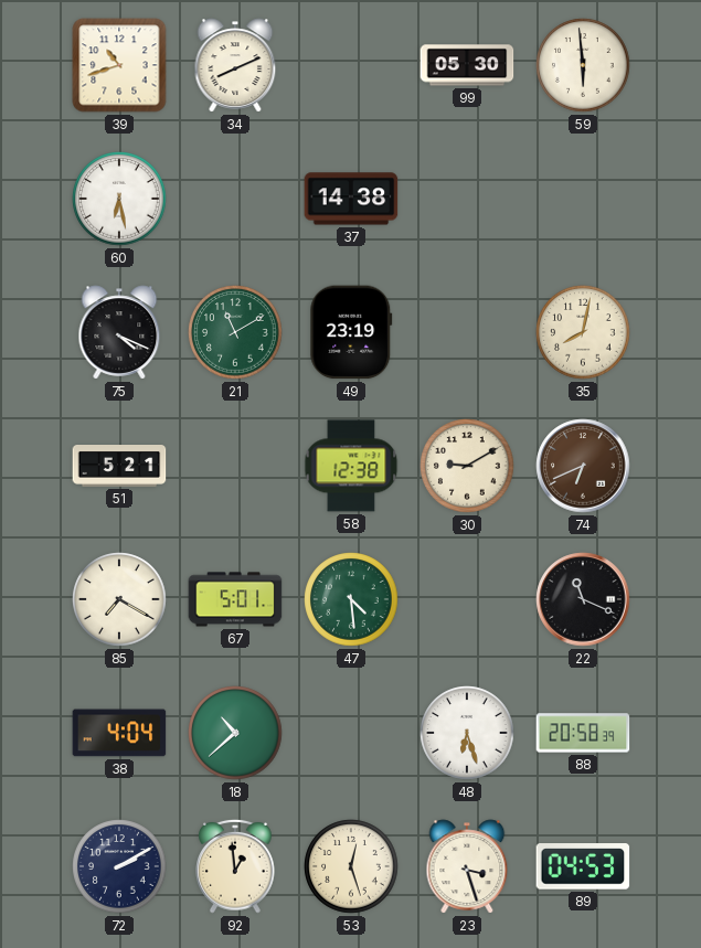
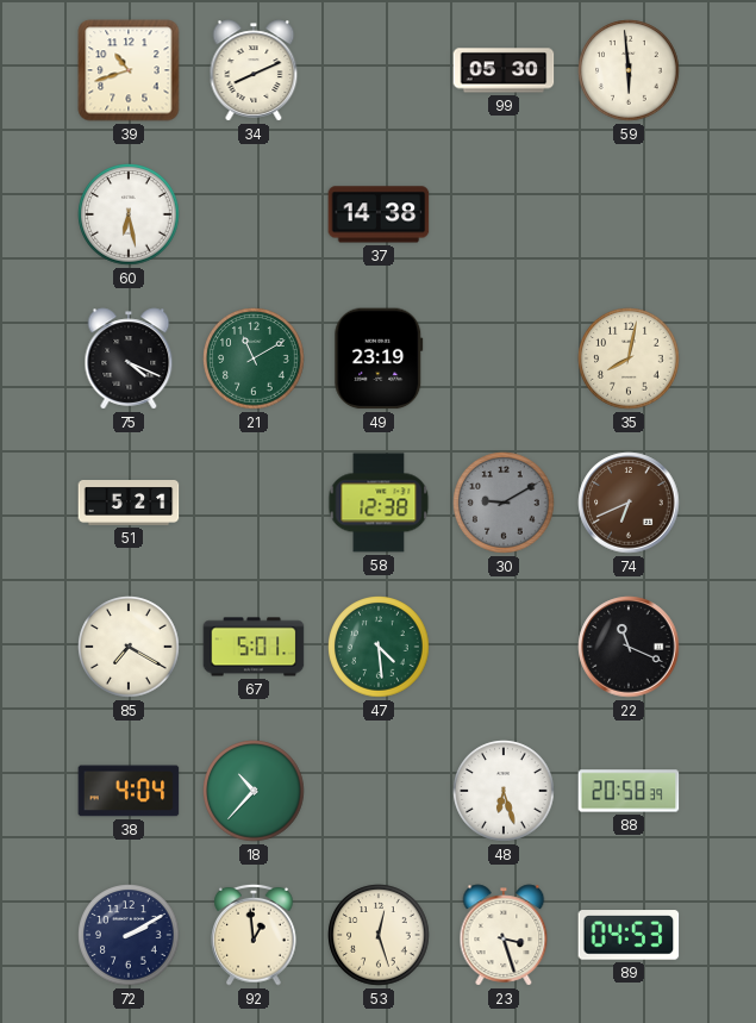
30 dial: cream -> grey
18: 10:38 -> 10:37
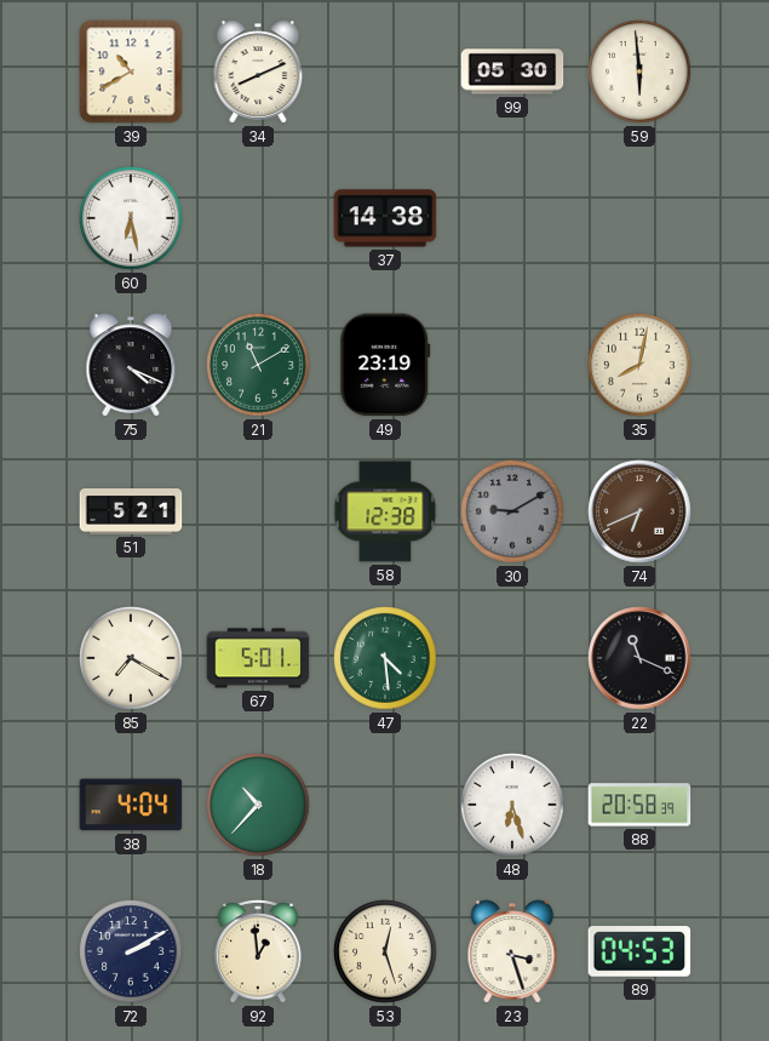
39: 10:42 -> 10:40
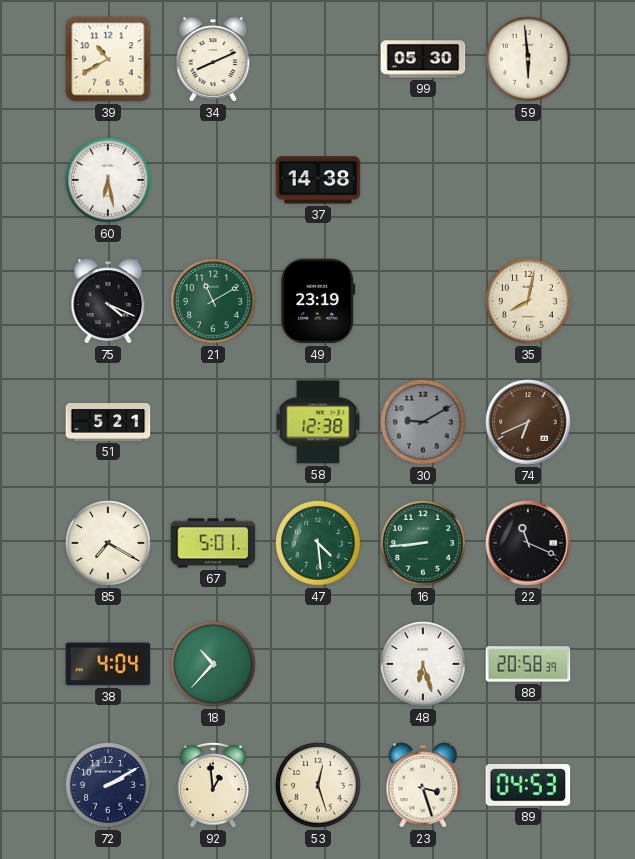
16: none -> 8:44
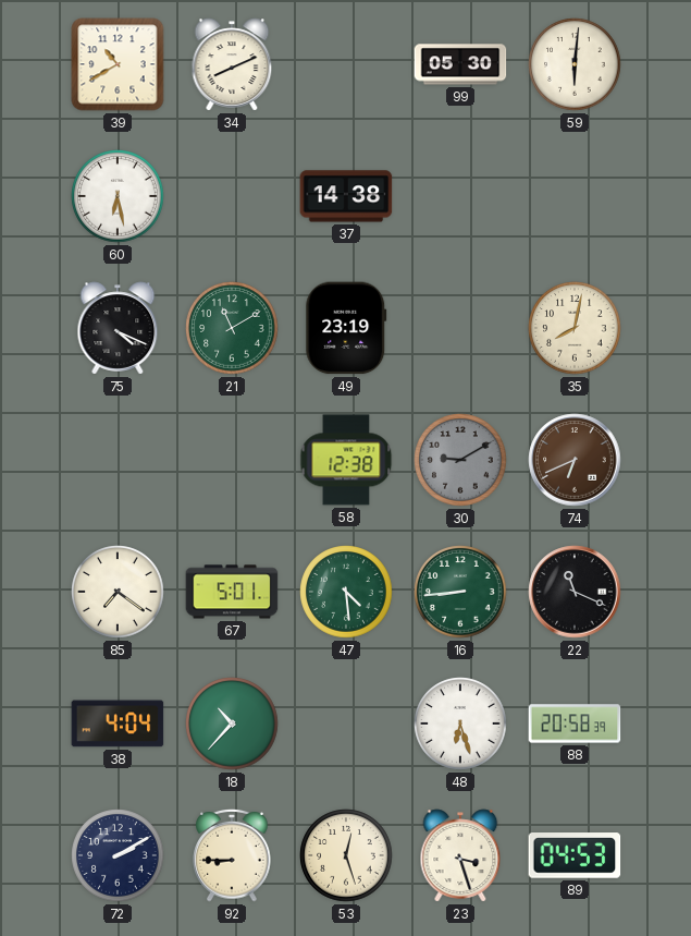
59: 5:59 -> 6:01
51: 5:21 -> none
85: 7:20 -> 7:21
92: 12:59 -> 8:45
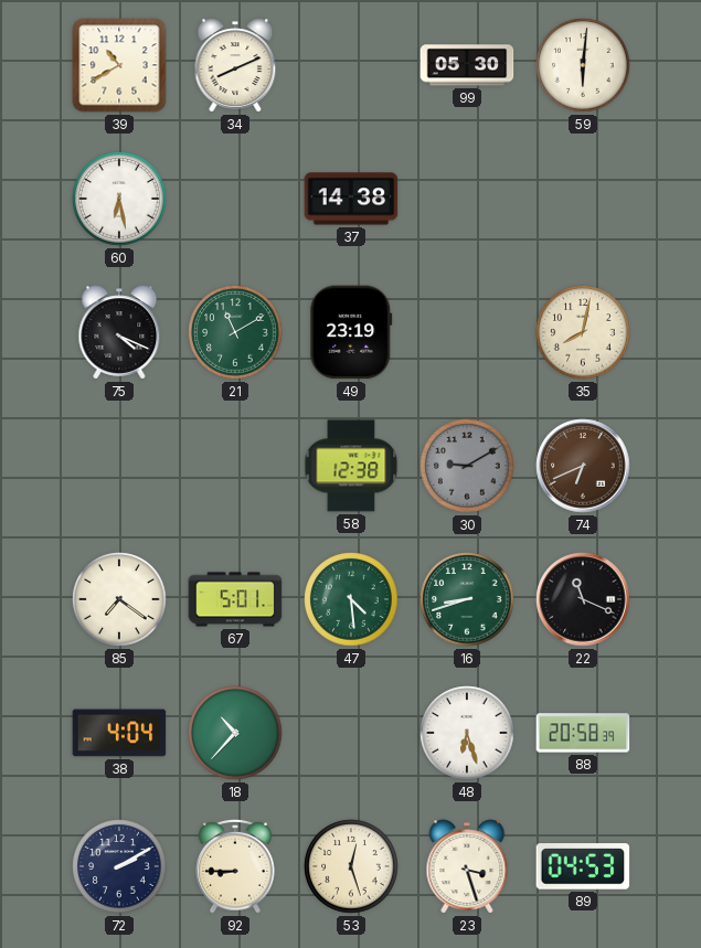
16: 8:44 -> 8:42
